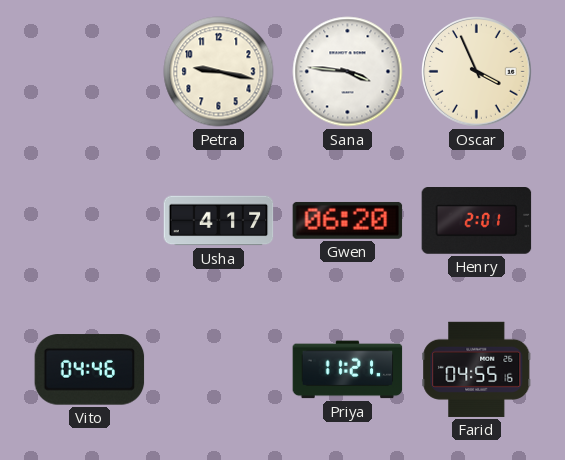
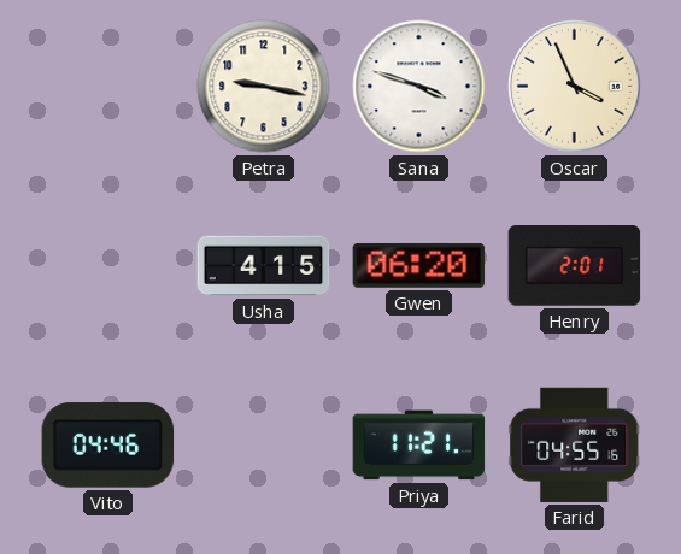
Sana: 3:46 -> 3:48
Usha: 4:17 -> 4:15
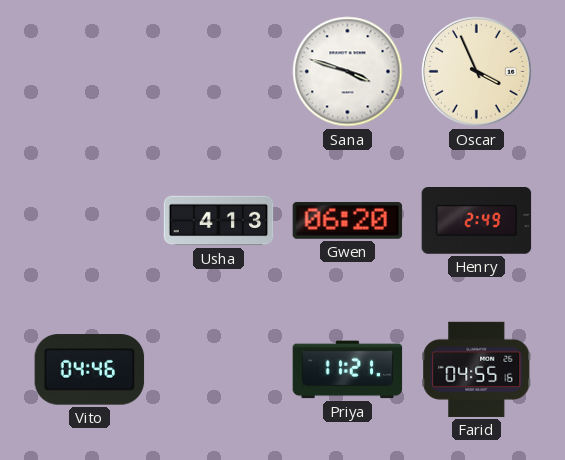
Petra: 9:17 -> none
Usha: 4:15 -> 4:13
Henry: 2:01 -> 2:49
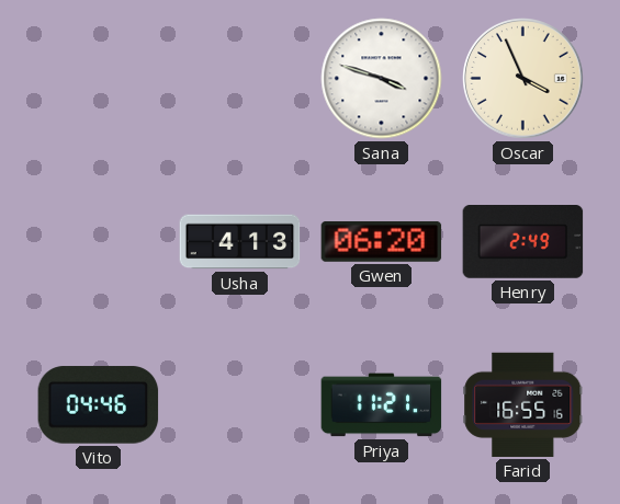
Farid: 04:55 -> 16:55
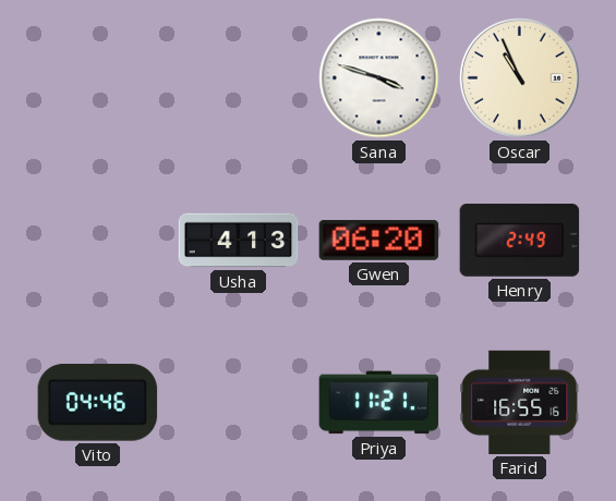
Oscar: 3:56 -> 10:56
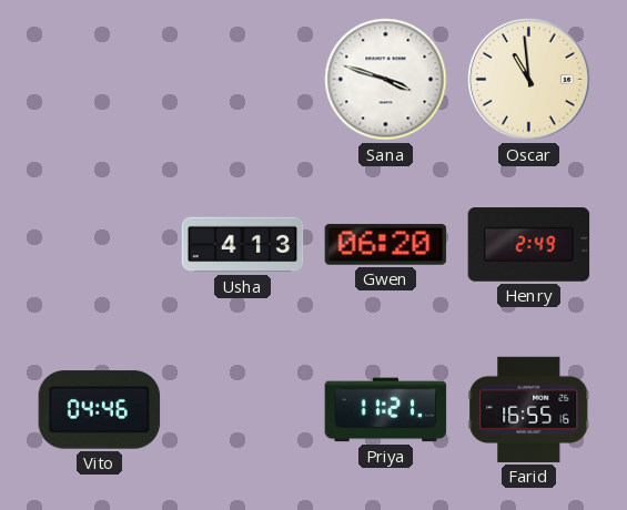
Oscar: 10:56 -> 10:59
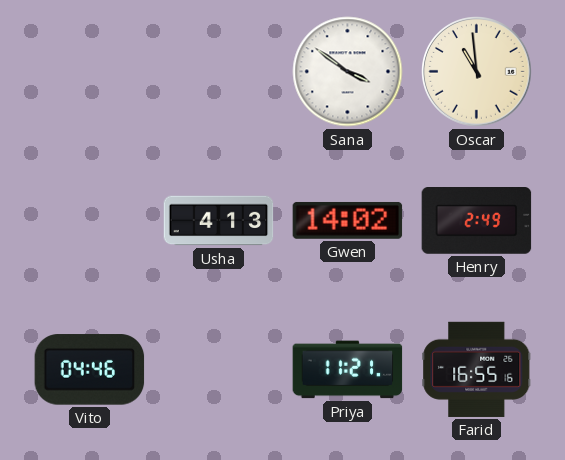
Sana: 3:48 -> 3:51
Gwen: 06:20 -> 14:02
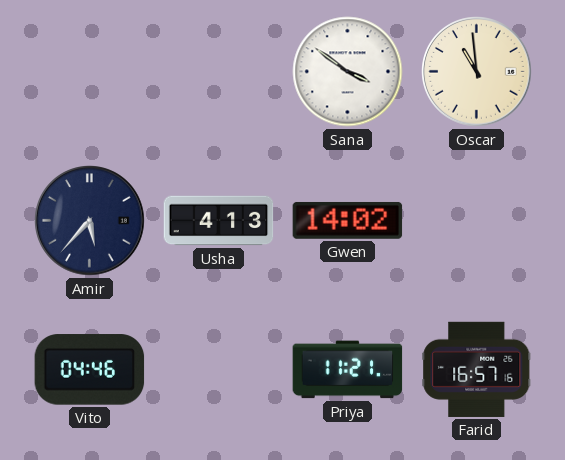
Amir: none -> 5:37
Henry: 2:49 -> none
Farid: 16:55 -> 16:57
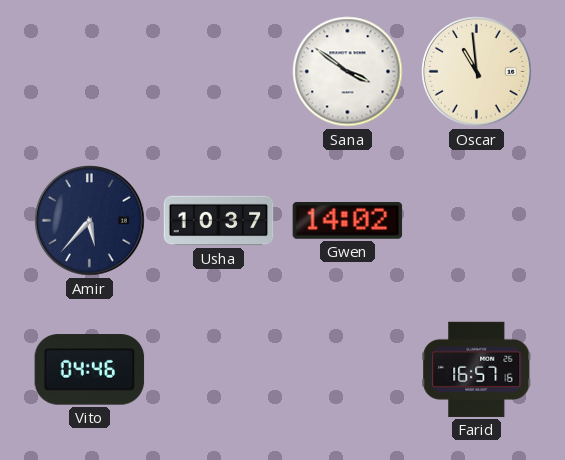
Usha: 4:13 -> 10:37
Priya: 11:21 -> none
